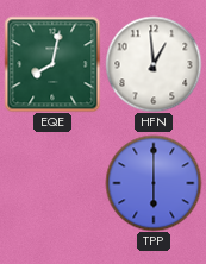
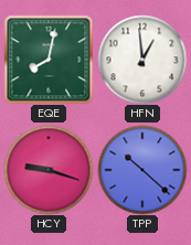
HCY: none -> 9:18
TPP: 6:00 -> 10:22
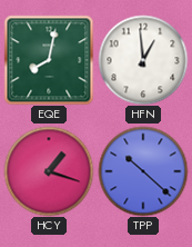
HCY: 9:18 -> 1:18
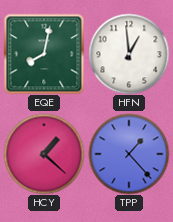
HCY: 1:18 -> 1:22
TPP: 10:22 -> 1:23
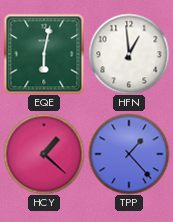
EQE: 8:02 -> 6:02
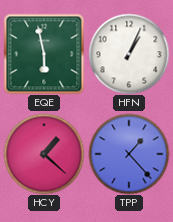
EQE: 6:02 -> 5:58
HFN: 12:59 -> 1:04
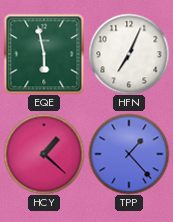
HFN: 1:04 -> 7:04
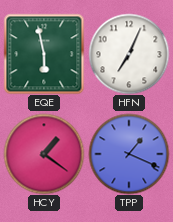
HCY: 1:22 -> 1:21
TPP: 1:23 -> 1:19
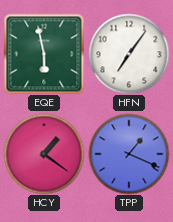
HFN: 7:04 -> 7:06
